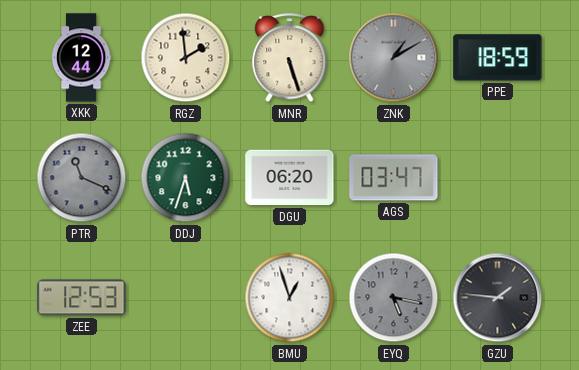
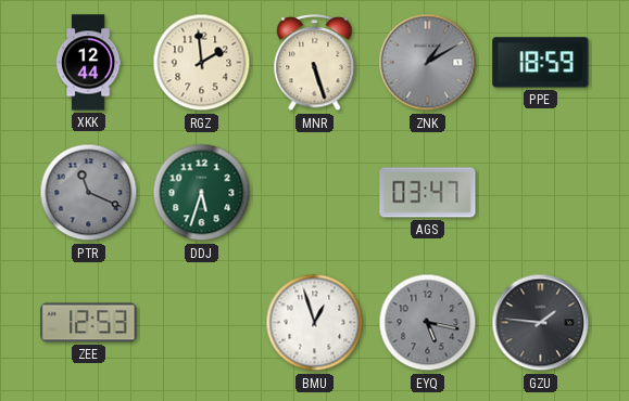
DGU: 06:20 -> none
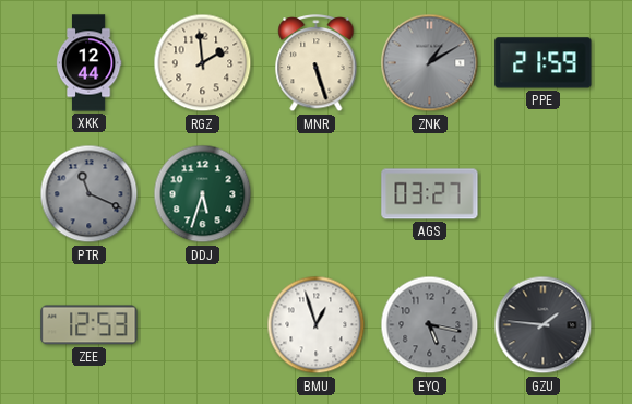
PPE: 18:59 -> 21:59
AGS: 03:47 -> 03:27
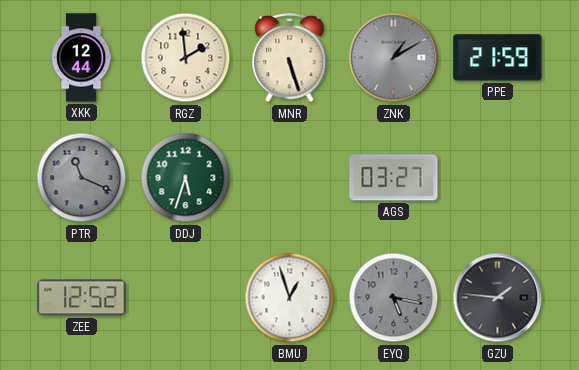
ZEE: 12:53 -> 12:52
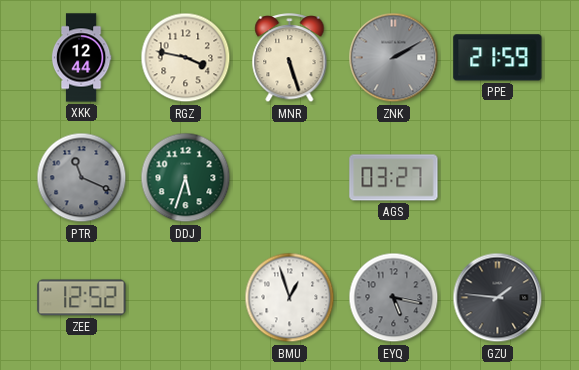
RGZ: 1:59 -> 3:47
ZNK: 1:10 -> 2:10
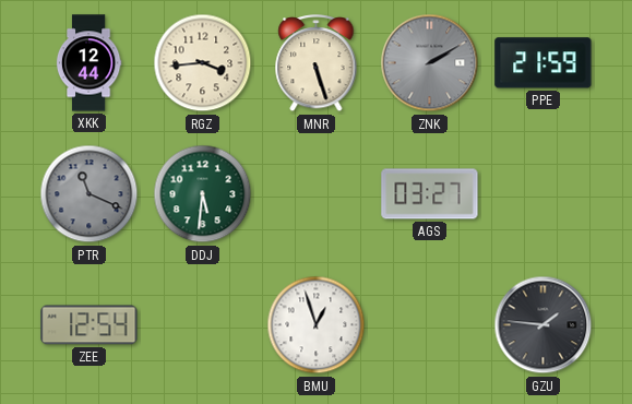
RGZ: 3:47 -> 3:44
DDJ: 5:33 -> 5:31
ZEE: 12:52 -> 12:54
EYQ: 5:17 -> none
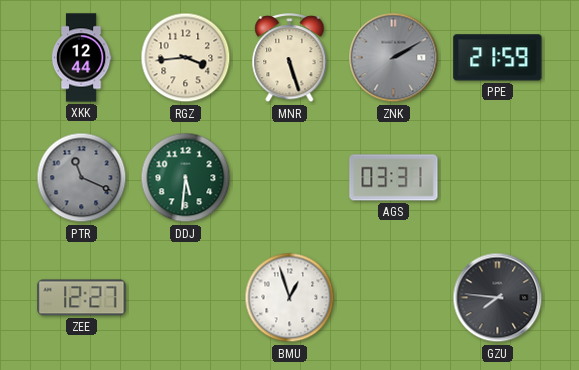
AGS: 03:27 -> 03:31
ZEE: 12:54 -> 12:27
GZU: 1:46 -> 7:46
